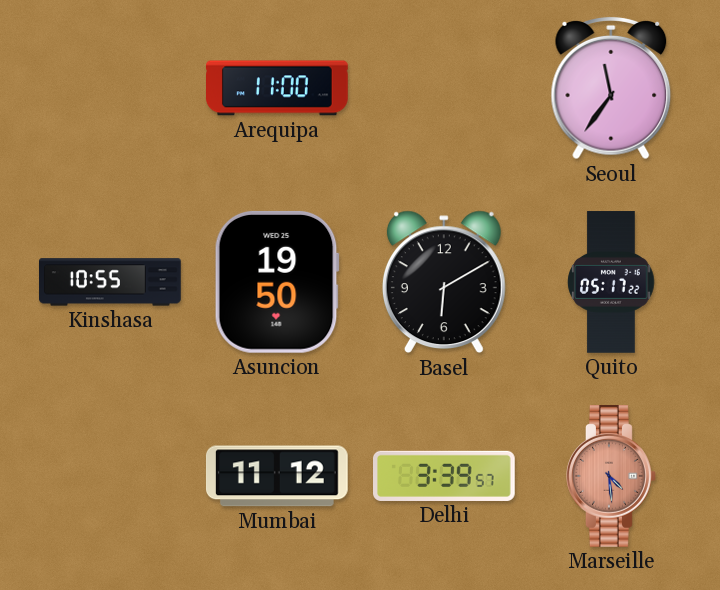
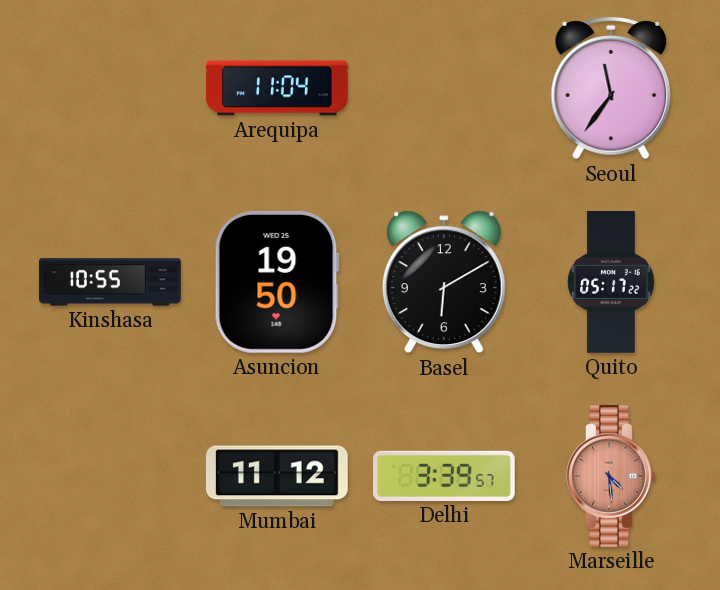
Arequipa: 11:00 -> 11:04
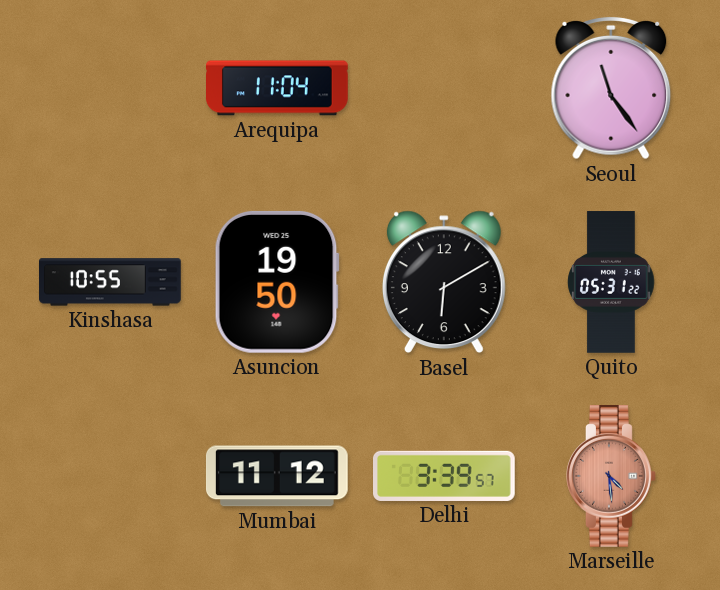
Seoul: 11:36 -> 11:24
Quito: 05:17 -> 05:31
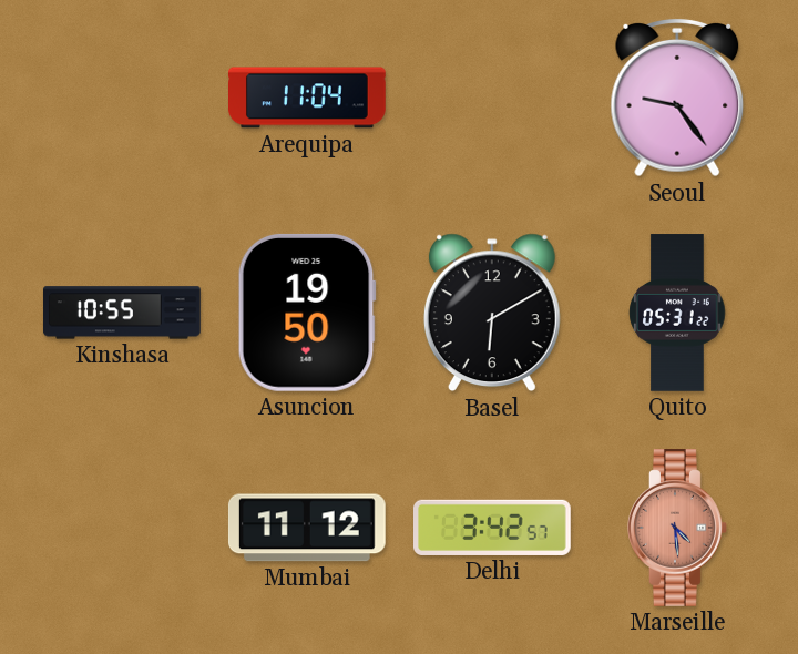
Seoul: 11:24 -> 9:24
Delhi: 3:39 -> 3:42
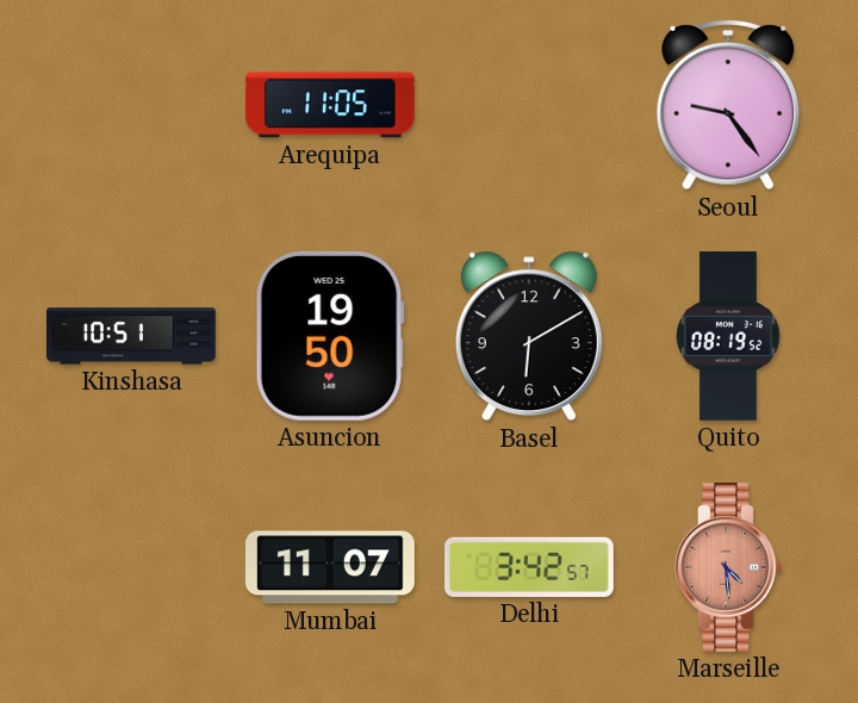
Arequipa: 11:04 -> 11:05
Kinshasa: 10:55 -> 10:51
Quito: 05:31 -> 08:19
Mumbai: 11:12 -> 11:07
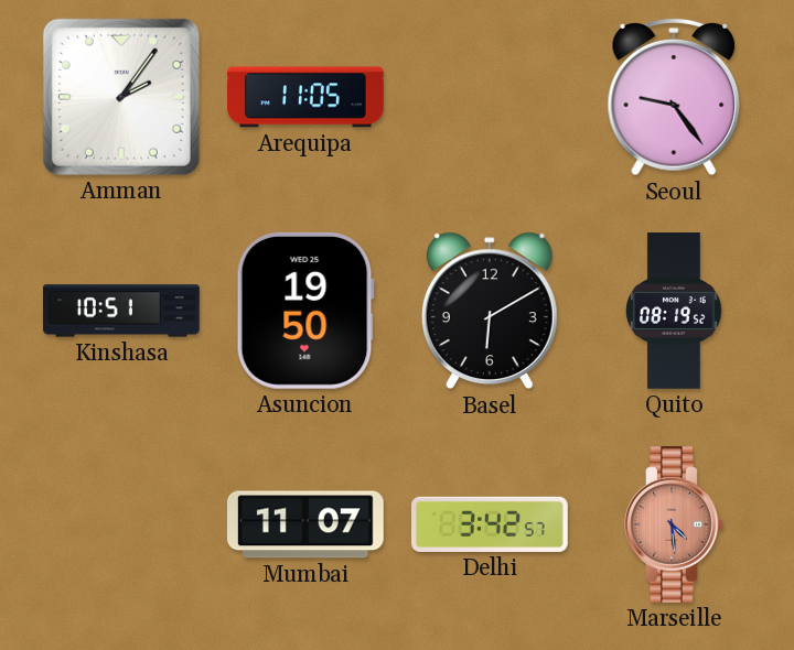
Amman: none -> 2:06
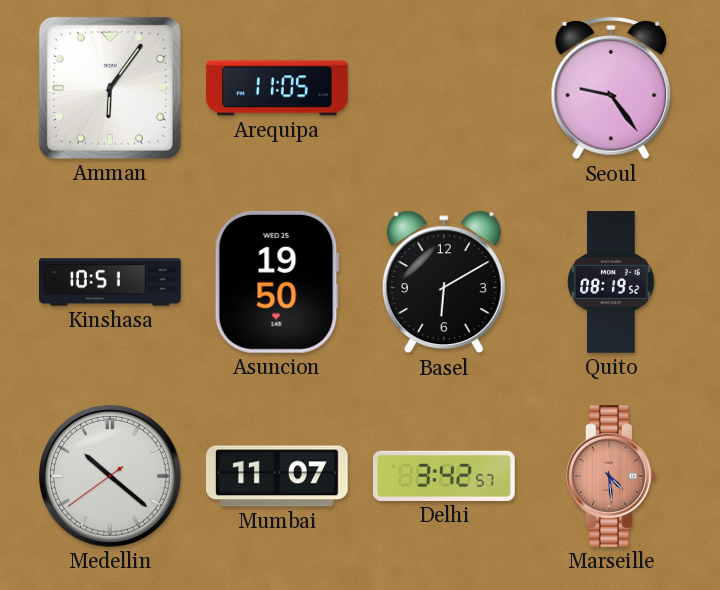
Amman: 2:06 -> 6:06
Medellin: none -> 10:21
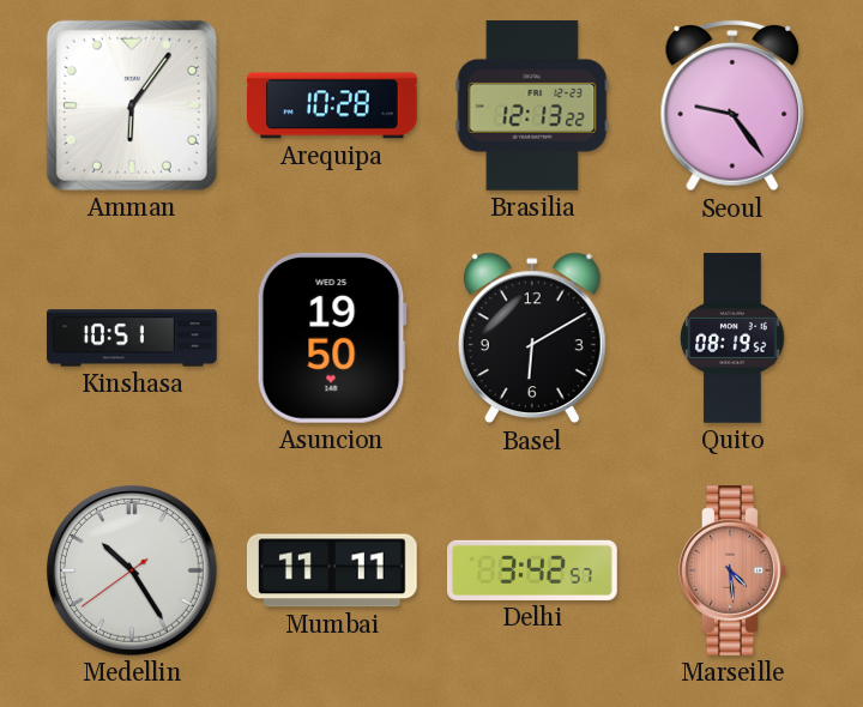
Arequipa: 11:05 -> 10:28
Brasilia: none -> 12:13
Medellin: 10:21 -> 10:24
Mumbai: 11:07 -> 11:11
